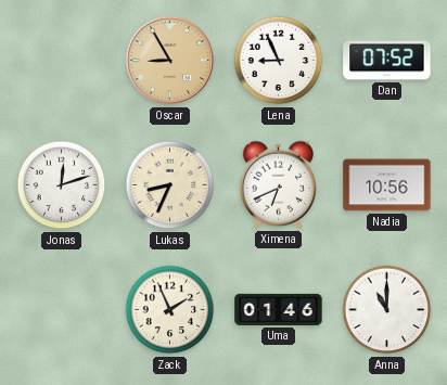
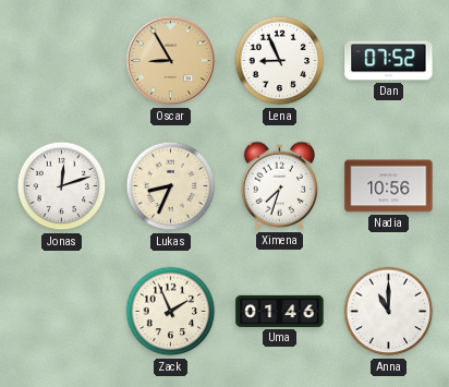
Ximena: 6:41 -> 7:33
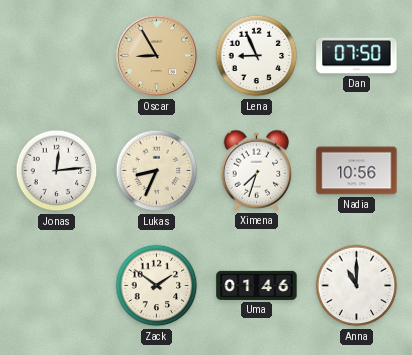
Dan: 07:52 -> 07:50
Jonas: 12:12 -> 12:14
Zack: 1:56 -> 1:51
